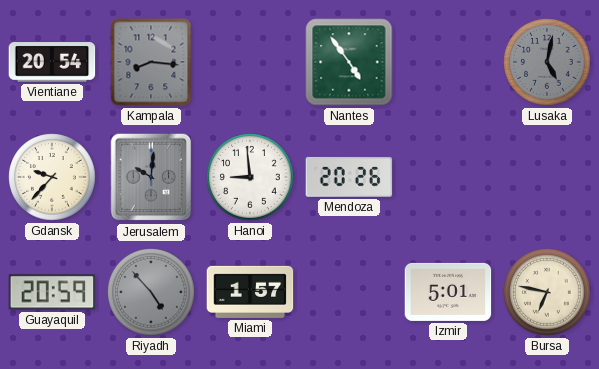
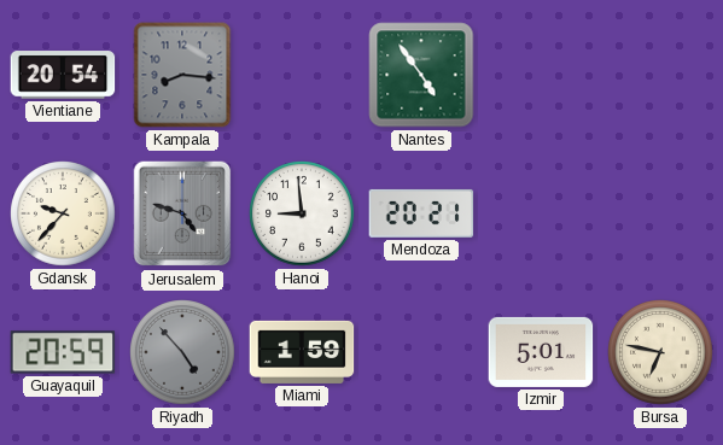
Lusaka: 5:02 -> none
Jerusalem: 10:01 -> 4:48
Mendoza: 20:26 -> 20:21
Miami: 1:57 -> 1:59
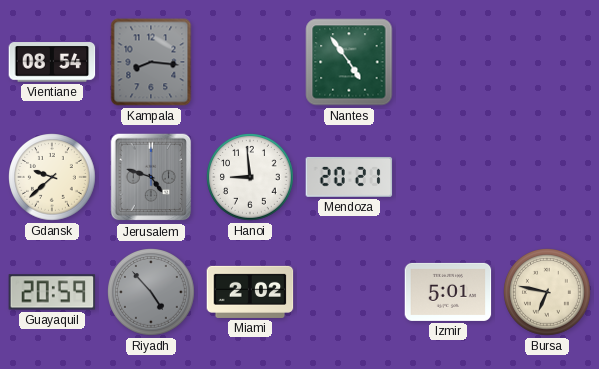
Vientiane: 20:54 -> 08:54
Gdansk: 9:37 -> 9:38
Miami: 1:59 -> 2:02
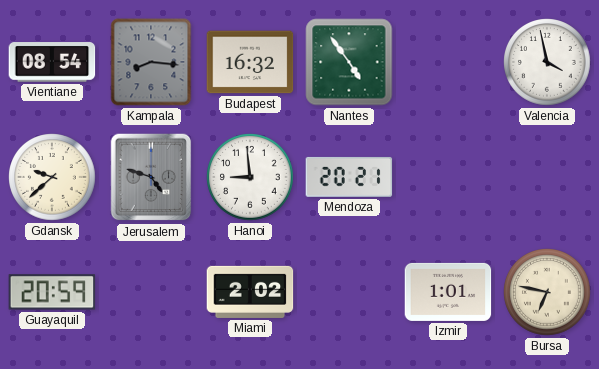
Budapest: none -> 16:32
Valencia: none -> 3:58
Riyadh: 4:53 -> none
Izmir: 5:01 -> 1:01
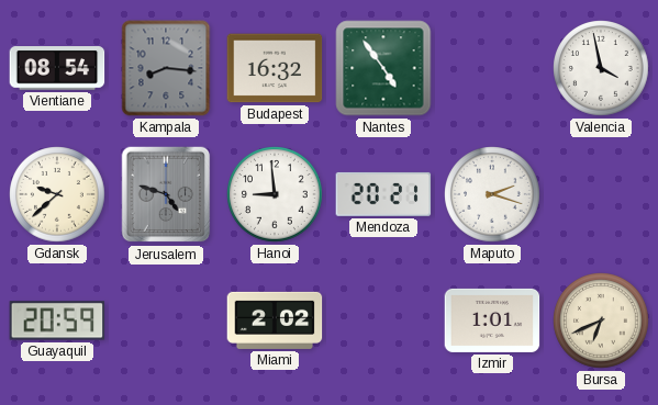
Maputo: none -> 2:18
Bursa: 6:47 -> 6:41
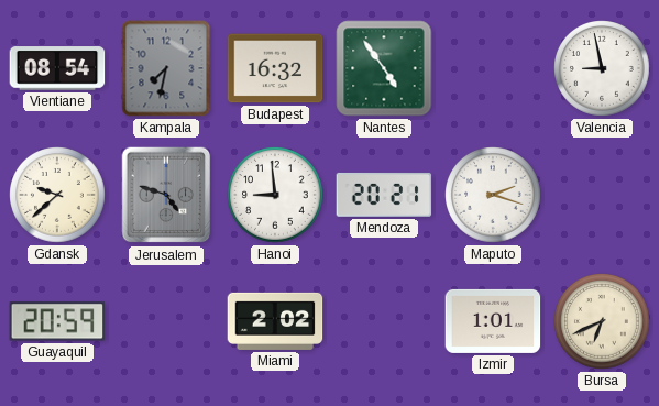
Kampala: 8:16 -> 7:32
Valencia: 3:58 -> 8:58
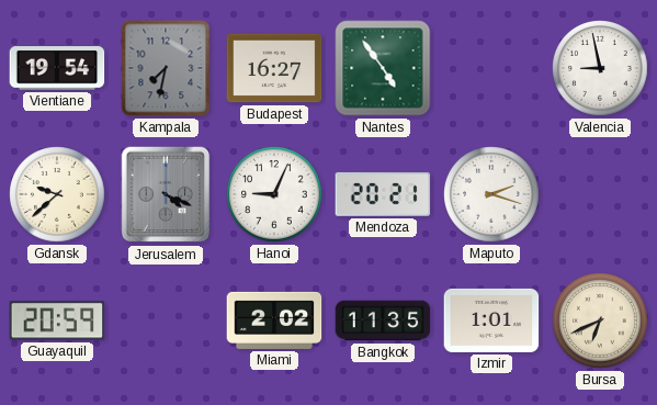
Vientiane: 08:54 -> 19:54
Budapest: 16:32 -> 16:27
Jerusalem: 4:48 -> 4:19
Hanoi: 8:59 -> 9:04
Bangkok: none -> 11:35
